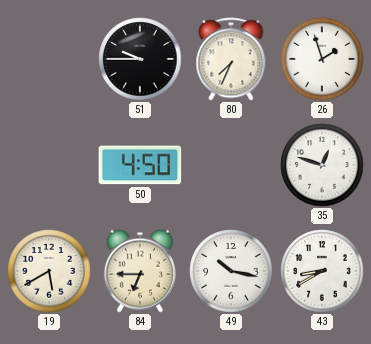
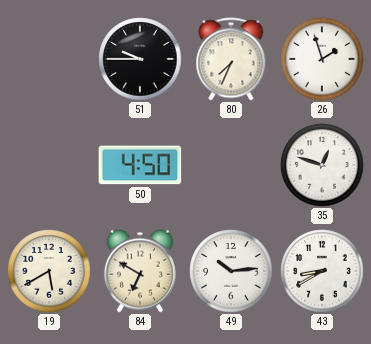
84: 6:45 -> 6:50
49: 10:17 -> 10:14
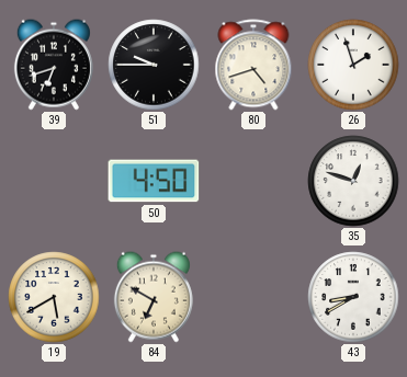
39: none -> 6:42
80: 7:34 -> 4:42
49: 10:14 -> none
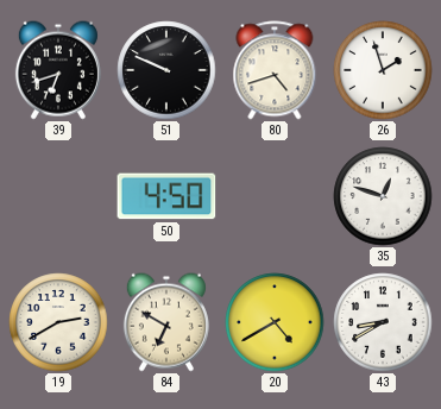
51: 9:45 -> 9:49
19: 5:40 -> 2:40
20: none -> 4:40
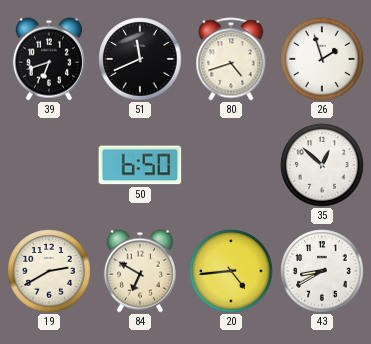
51: 9:49 -> 11:41
50: 4:50 -> 6:50
35: 12:48 -> 12:52
20: 4:40 -> 4:44
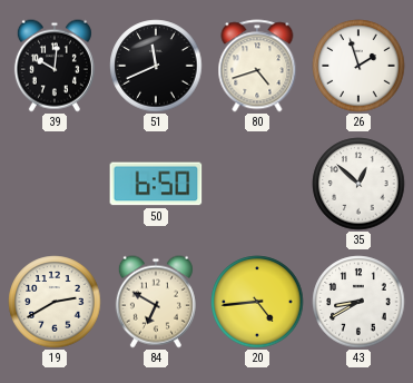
39: 6:42 -> 10:01
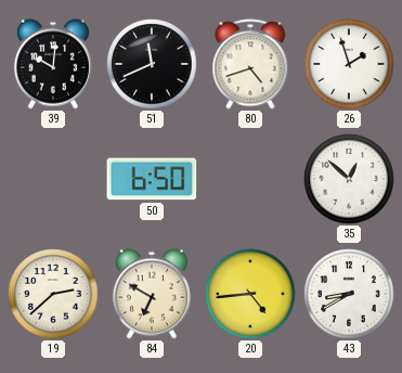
19: 2:40 -> 2:38
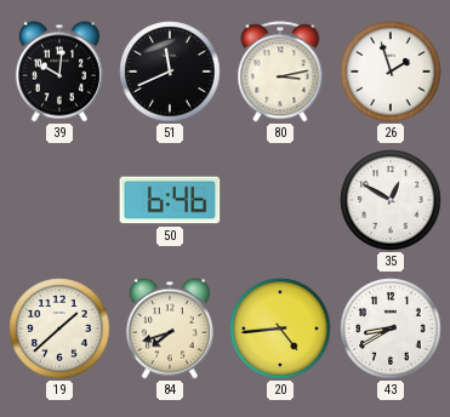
80: 4:42 -> 3:13
50: 6:50 -> 6:46
35: 12:52 -> 12:50
19: 2:38 -> 1:38
84: 6:50 -> 7:42
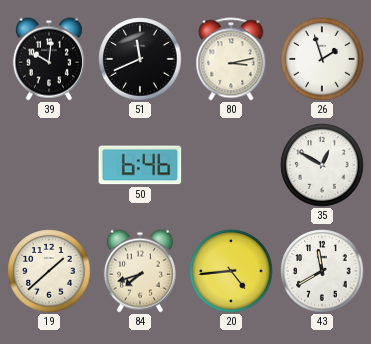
43: 8:40 -> 11:40
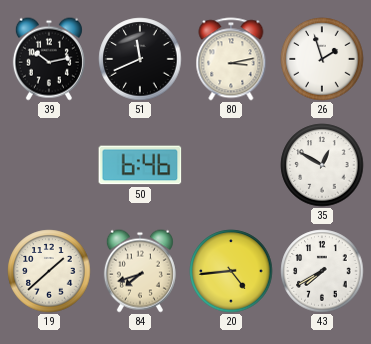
39: 10:01 -> 10:13
43: 11:40 -> 7:40
